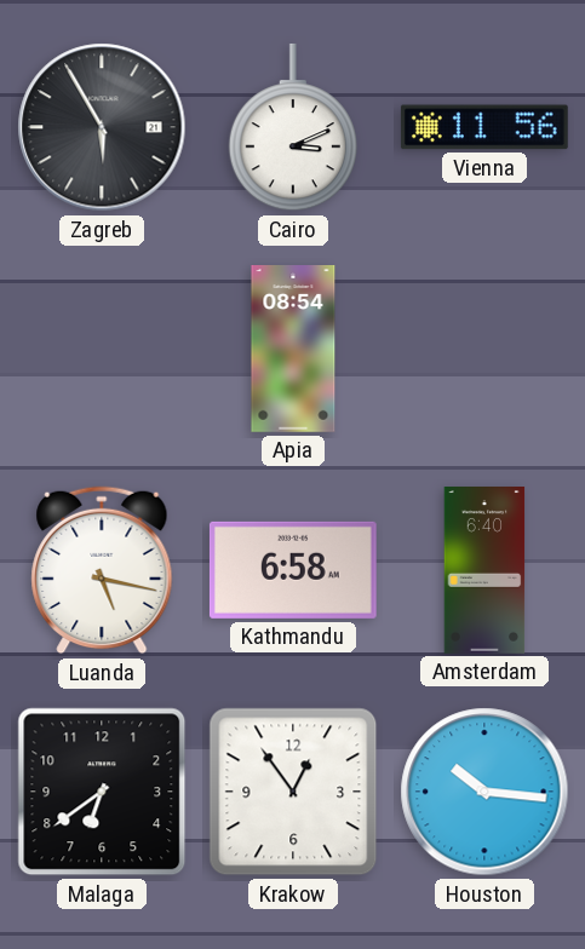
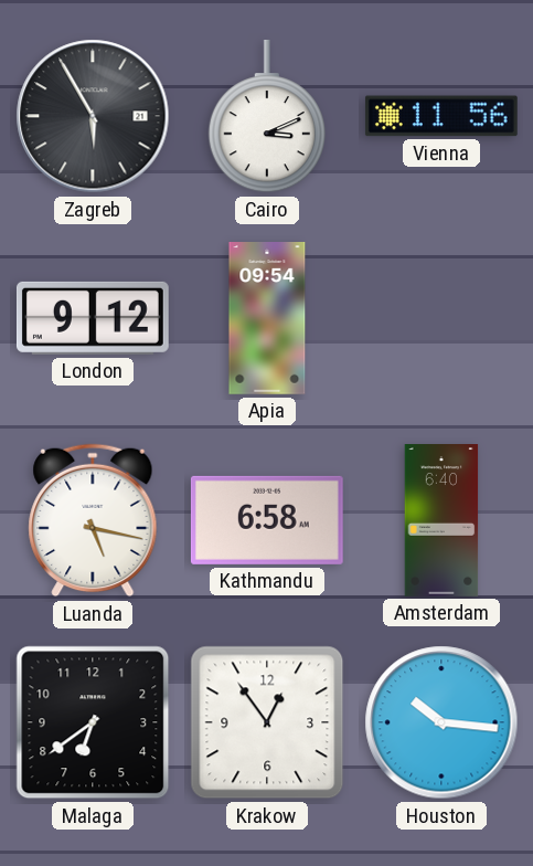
London: none -> 9:12
Apia: 08:54 -> 09:54
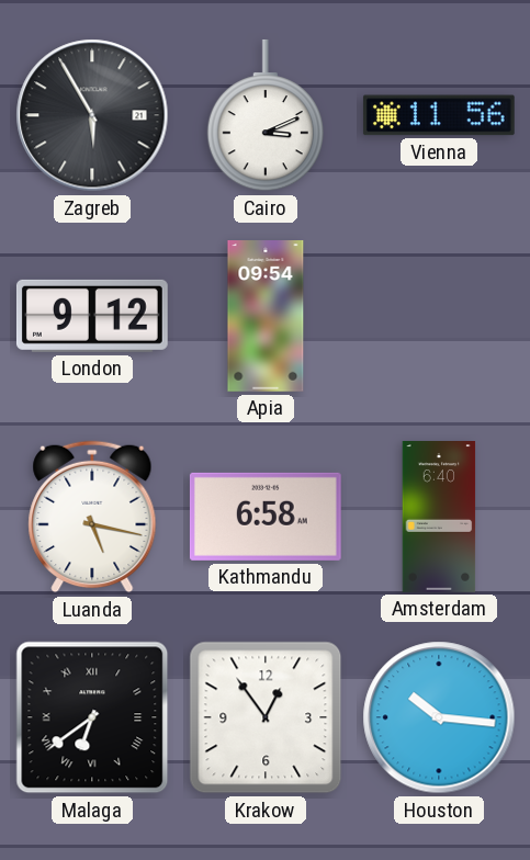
Malaga numerals: Arabic -> Roman
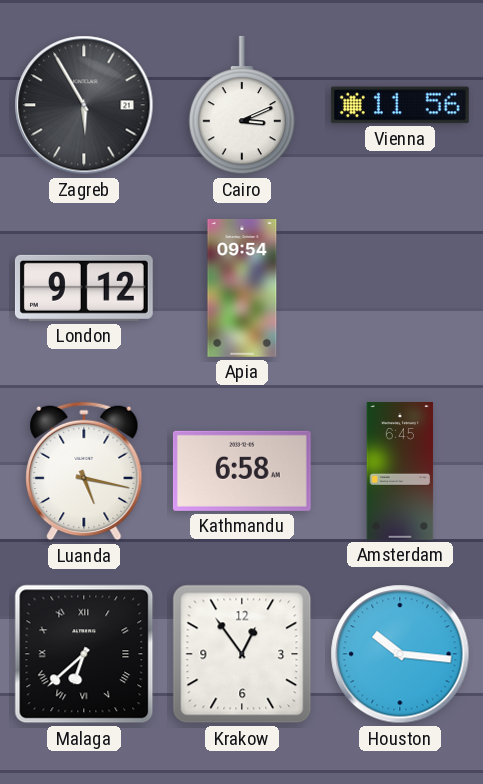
Amsterdam: 6:40 -> 6:45
Malaga: 6:39 -> 6:38
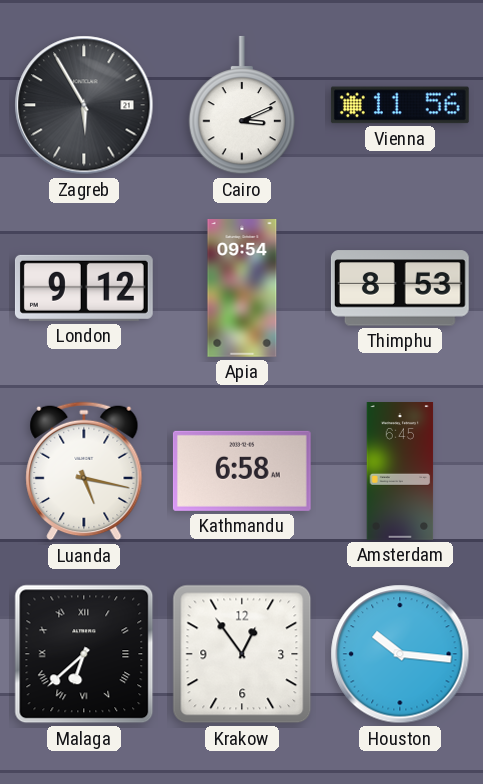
Thimphu: none -> 8:53
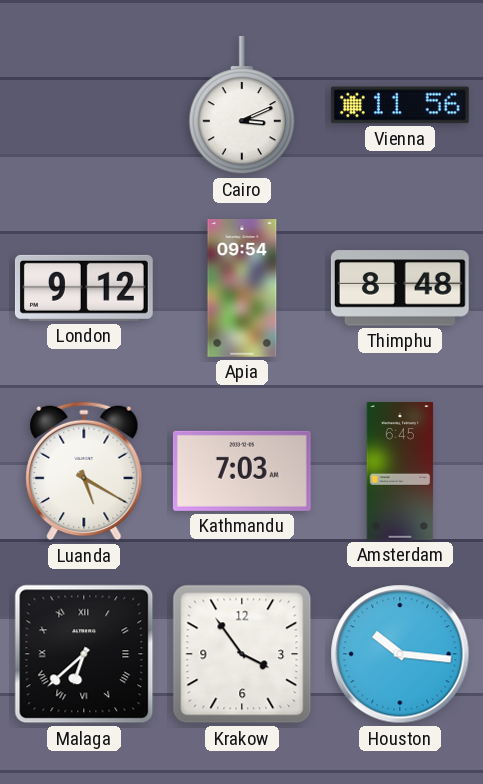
Zagreb: 5:55 -> none
Thimphu: 8:53 -> 8:48
Luanda: 5:17 -> 5:20
Kathmandu: 6:58 -> 7:03
Krakow: 12:54 -> 3:54
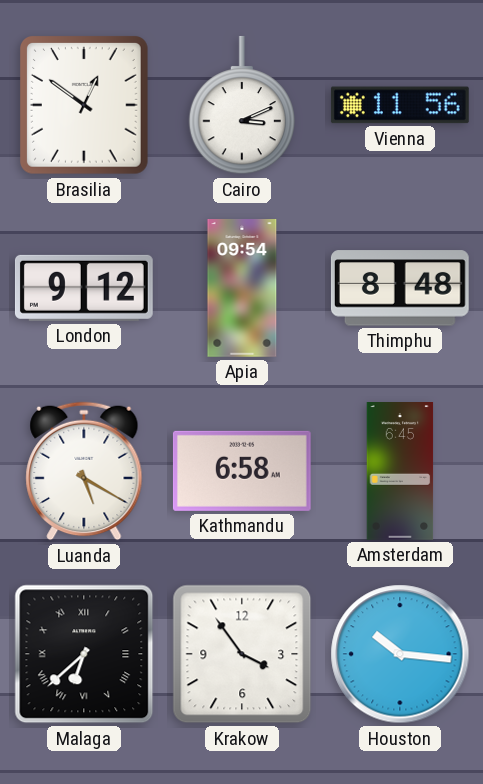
Brasilia: none -> 12:51
Kathmandu: 7:03 -> 6:58
